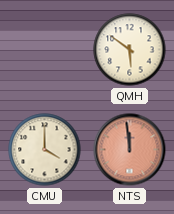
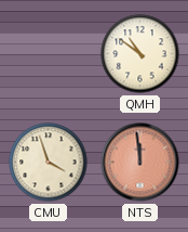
QMH: 5:51 -> 10:51
CMU: 4:00 -> 3:57
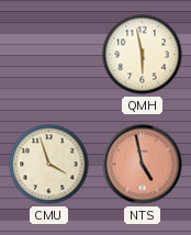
QMH: 10:51 -> 5:58
NTS: 11:59 -> 4:58
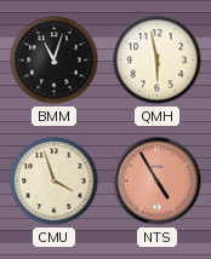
BMM: none -> 11:03
NTS: 4:58 -> 4:55
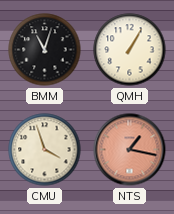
QMH: 5:58 -> 1:05
NTS: 4:55 -> 1:17
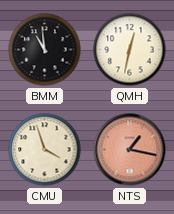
BMM: 11:03 -> 10:59
QMH: 1:05 -> 12:32
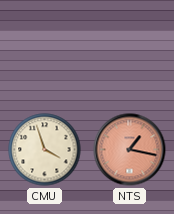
BMM: 10:59 -> none
QMH: 12:32 -> none
